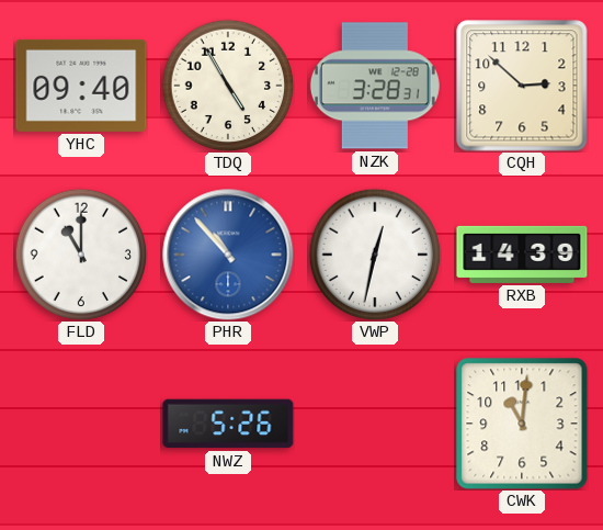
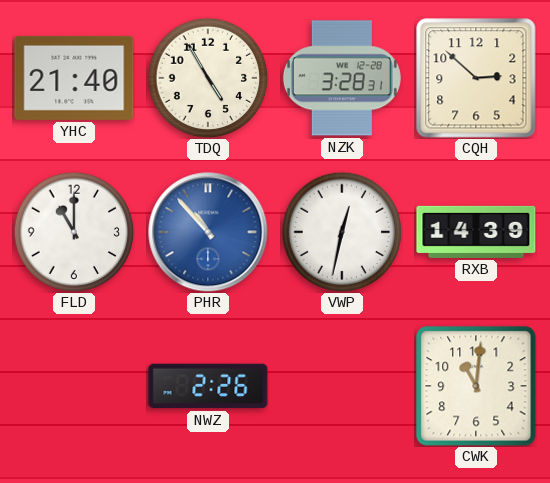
YHC: 09:40 -> 21:40
NWZ: 5:26 -> 2:26
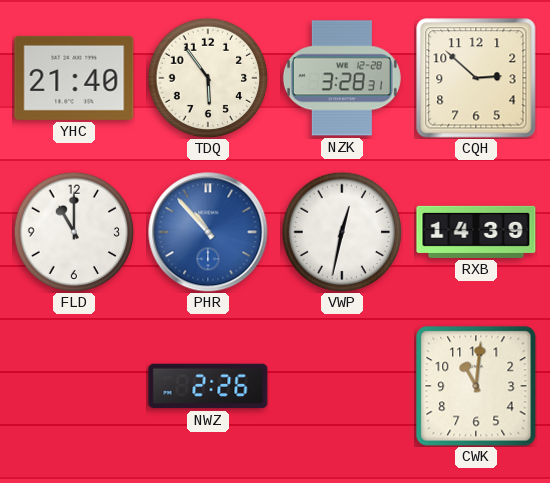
TDQ: 4:55 -> 5:54
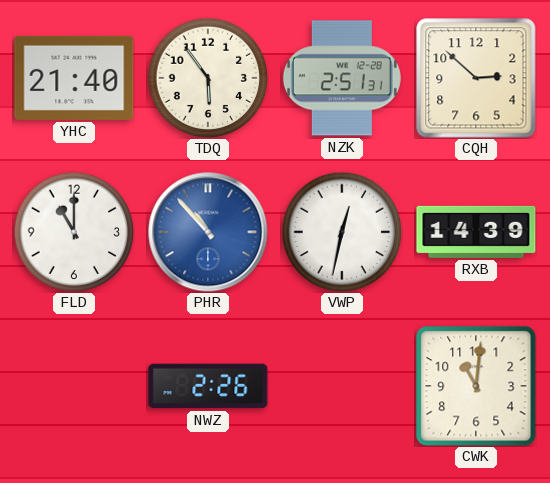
NZK: 3:28 -> 2:51
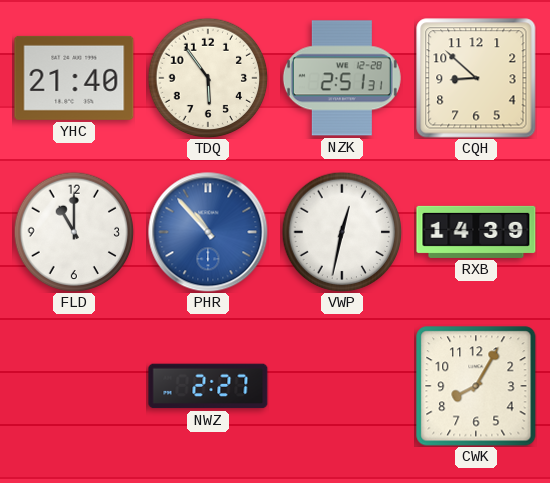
CQH: 2:52 -> 8:52
NWZ: 2:26 -> 2:27
CWK: 11:01 -> 8:05
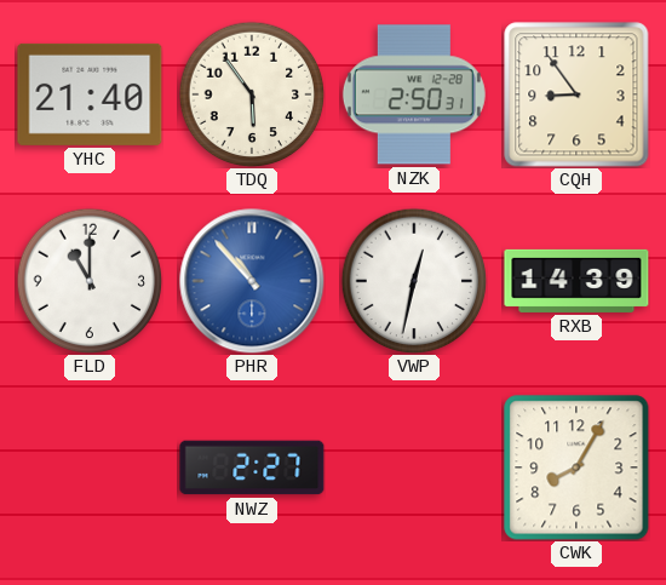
NZK: 2:51 -> 2:50
CQH: 8:52 -> 8:54
